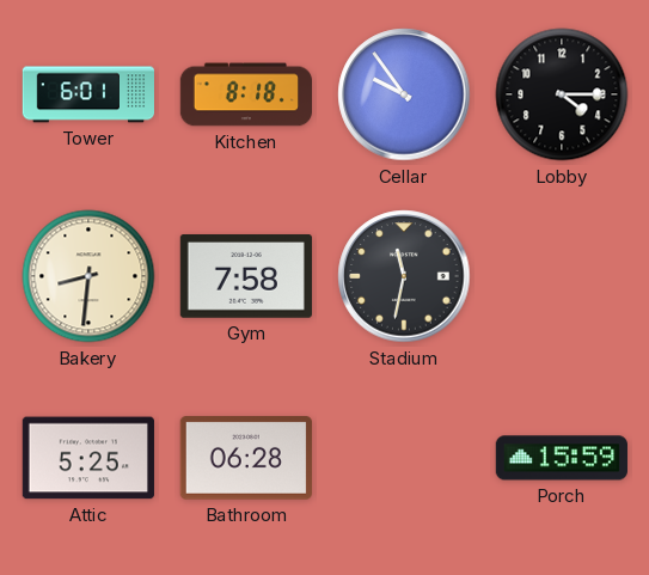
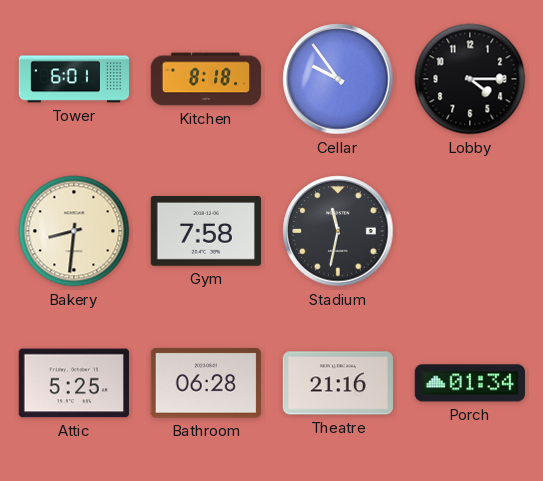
Theatre: none -> 21:16
Porch: 15:59 -> 01:34
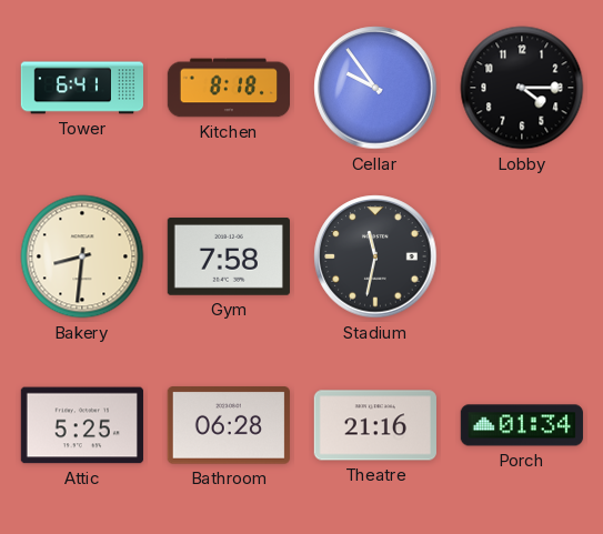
Tower: 6:01 -> 6:41
